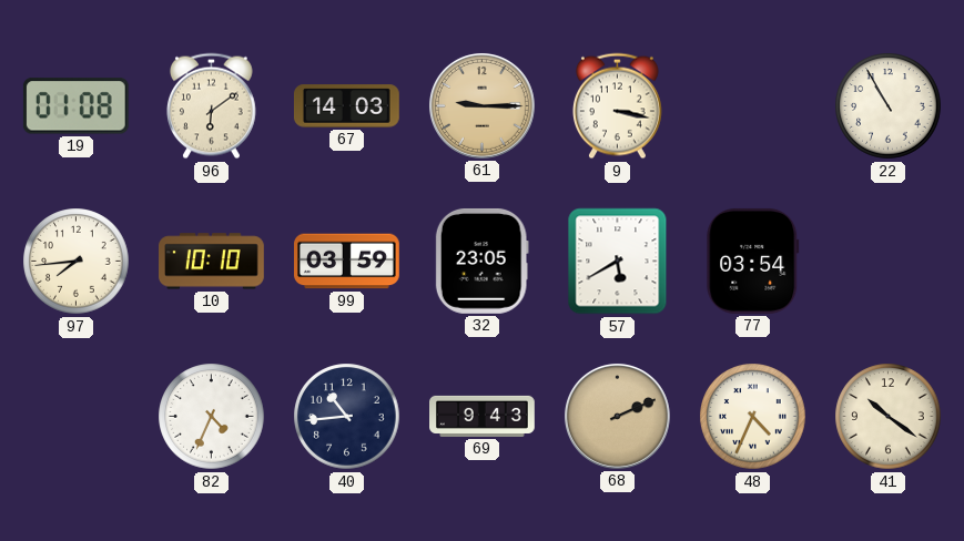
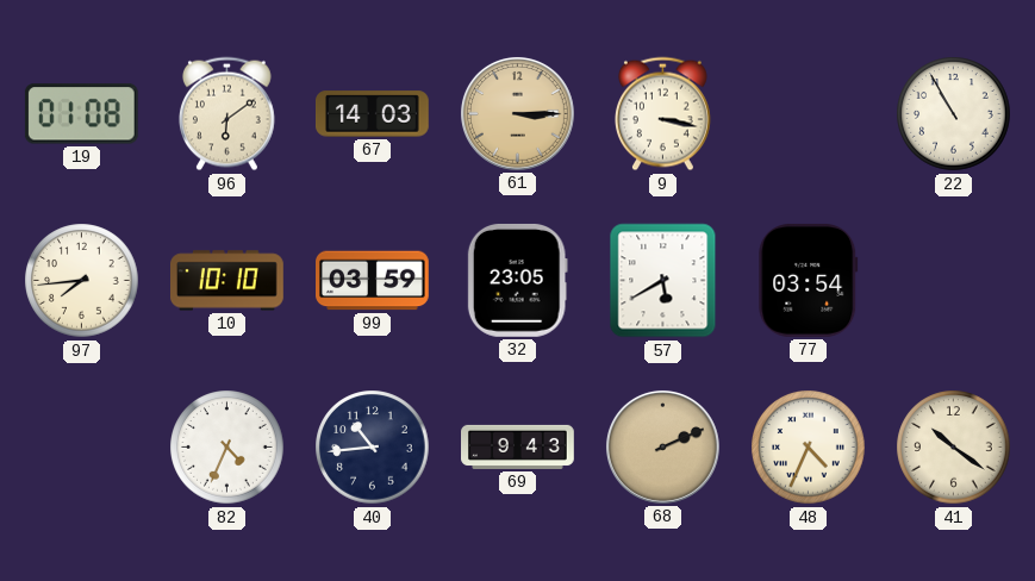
61: 9:15 -> 3:15
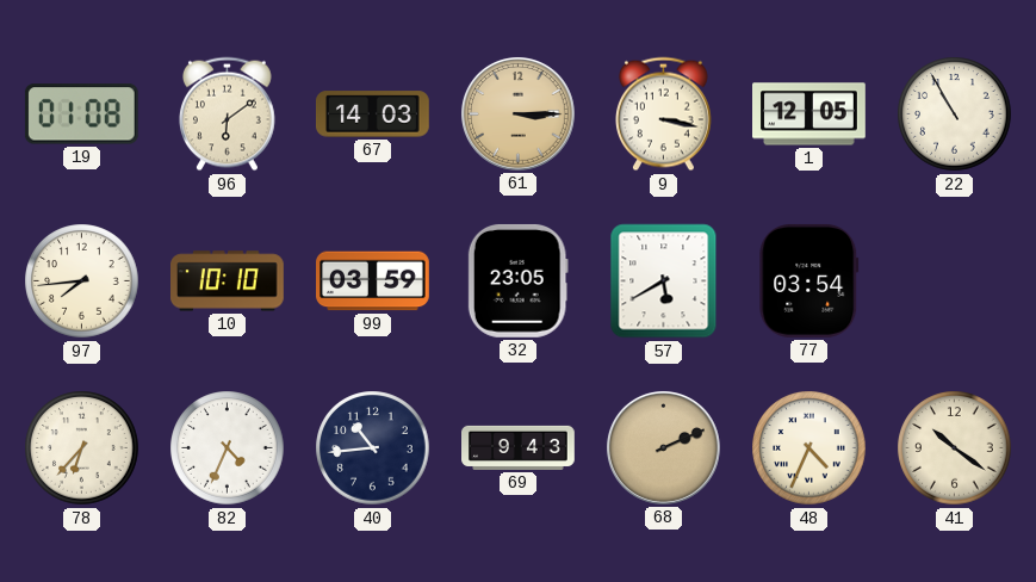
1: none -> 12:05
78: none -> 6:37
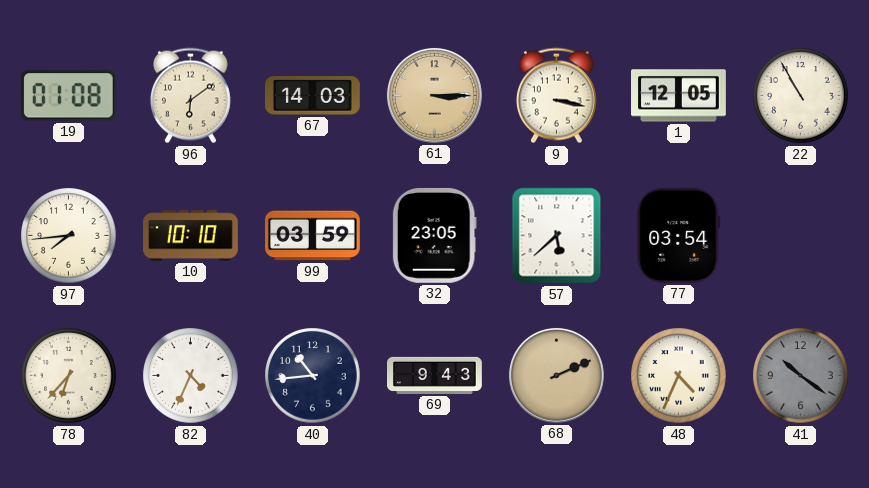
57: 5:40 -> 5:38
41 dial: cream -> grey
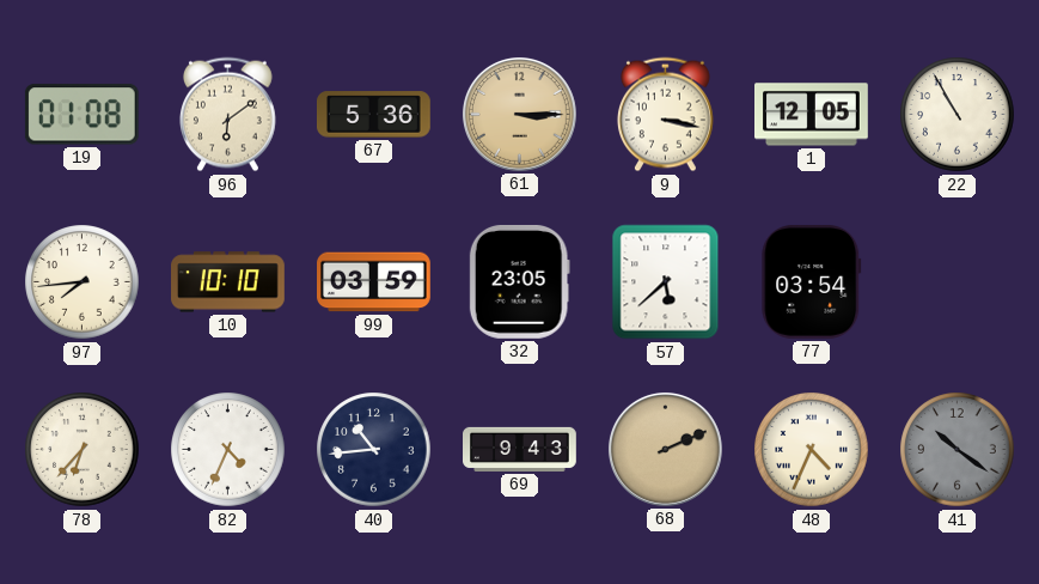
67: 14:03 -> 5:36
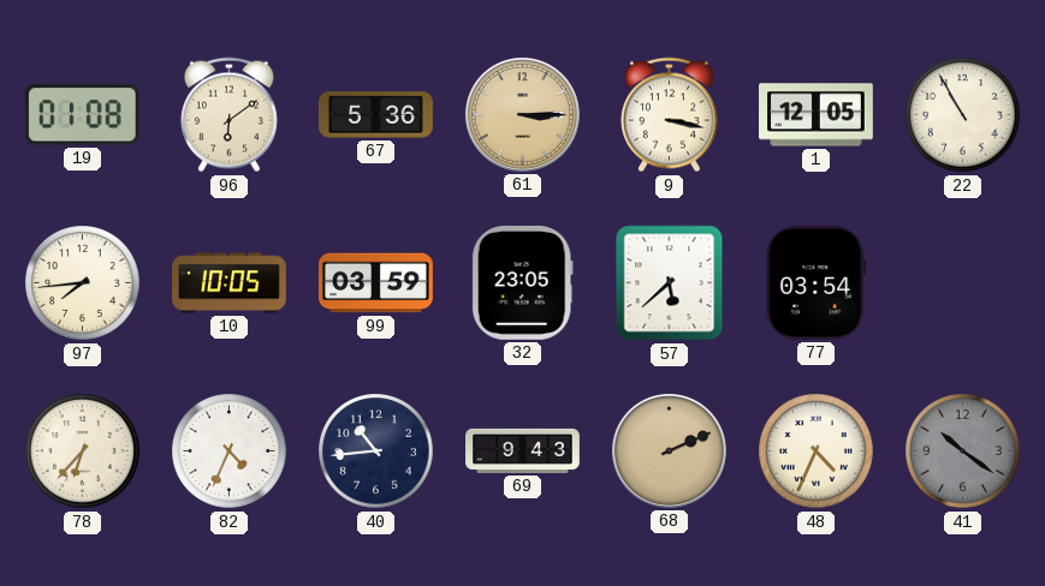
10: 10:10 -> 10:05
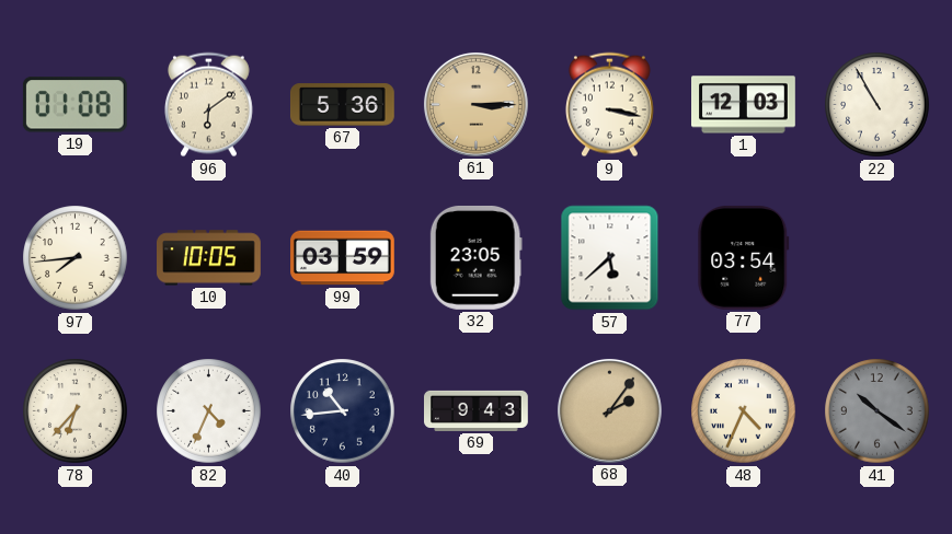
1: 12:05 -> 12:03
68: 2:11 -> 2:06
